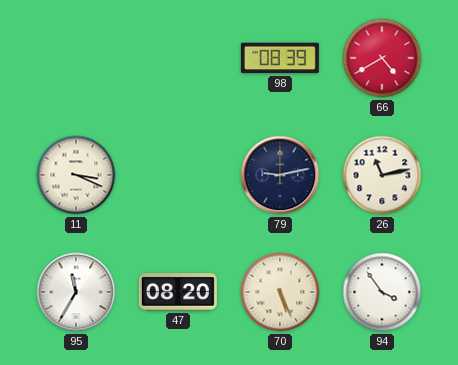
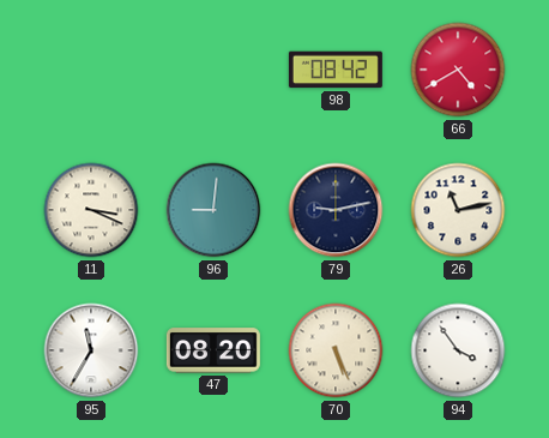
98: 08:39 -> 08:42
96: none -> 9:01
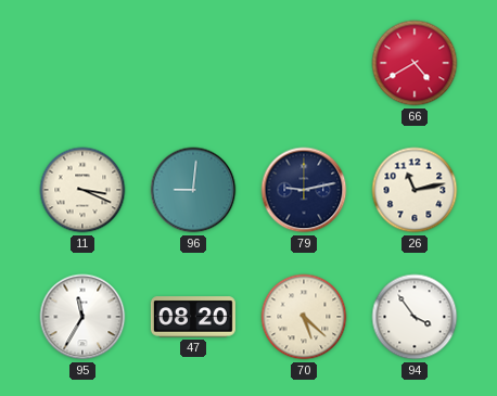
98: 08:42 -> none
70: 5:26 -> 5:22
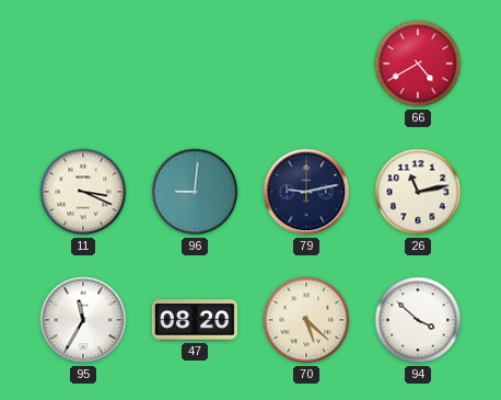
94: 3:54 -> 3:52
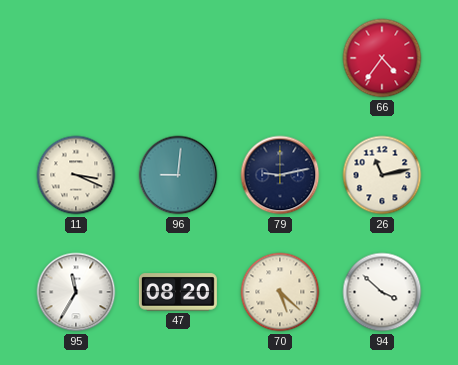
66: 4:40 -> 4:36
